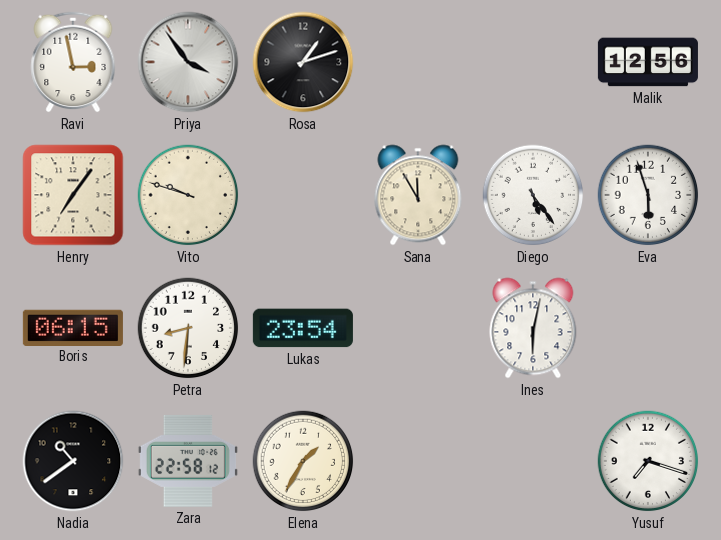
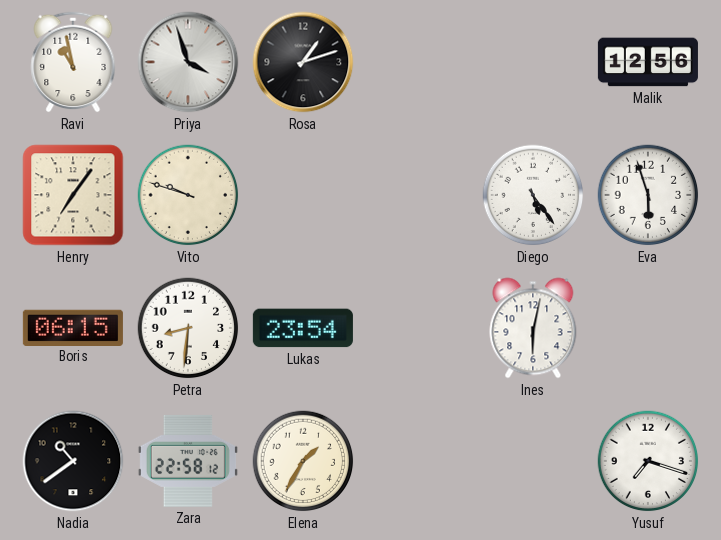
Ravi: 2:58 -> 10:58
Priya: 3:54 -> 3:57
Sana: 11:55 -> none
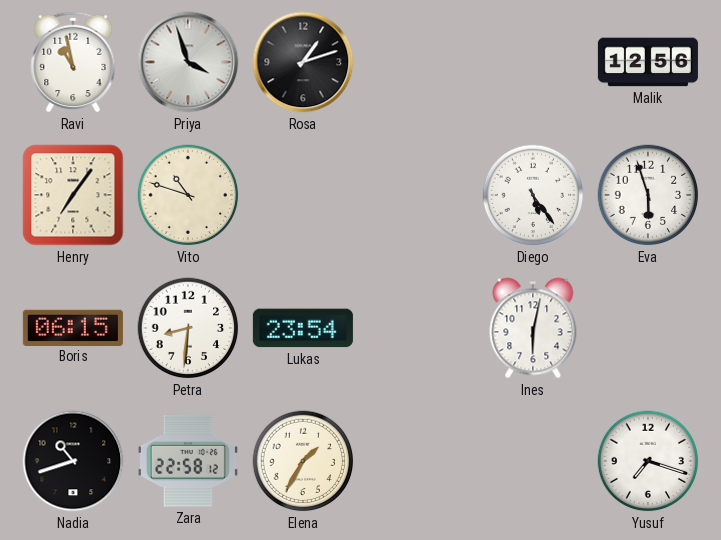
Vito: 9:48 -> 10:48
Nadia: 10:39 -> 10:42
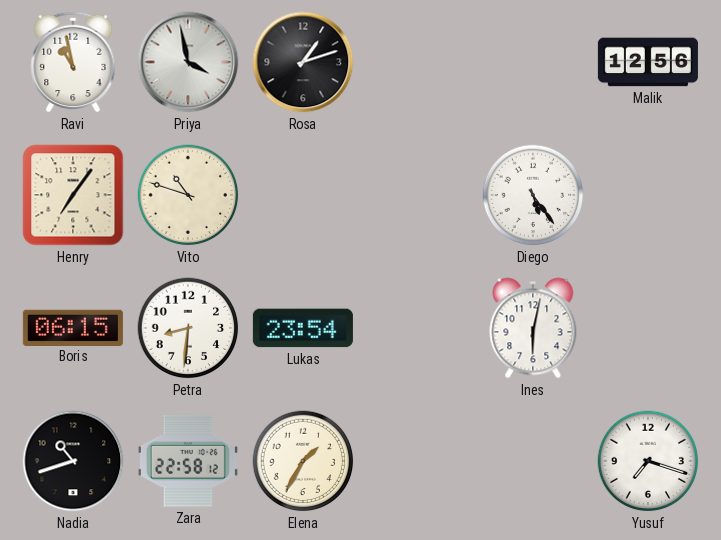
Priya: 3:57 -> 3:58
Eva: 5:57 -> none
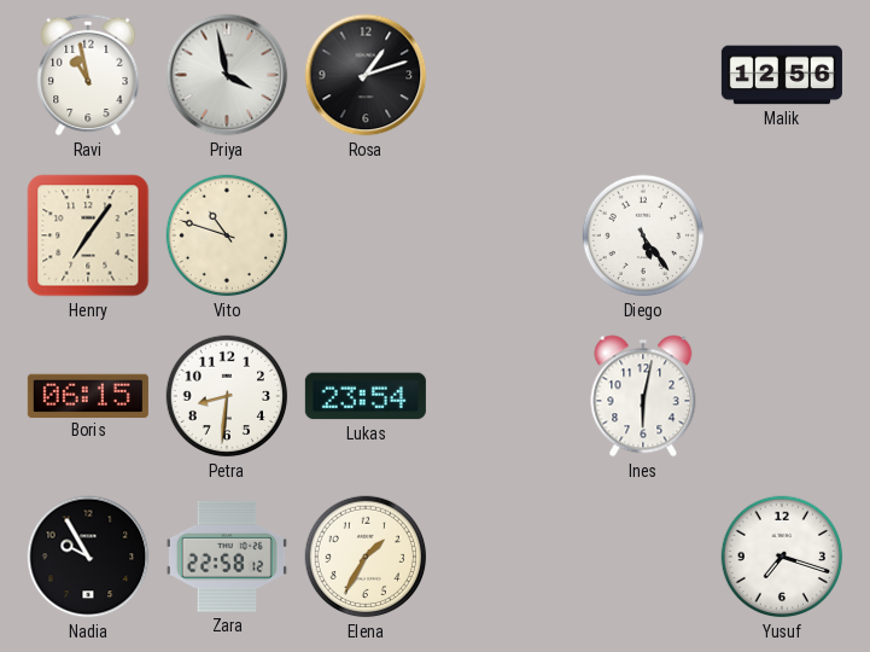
Nadia: 10:42 -> 9:55
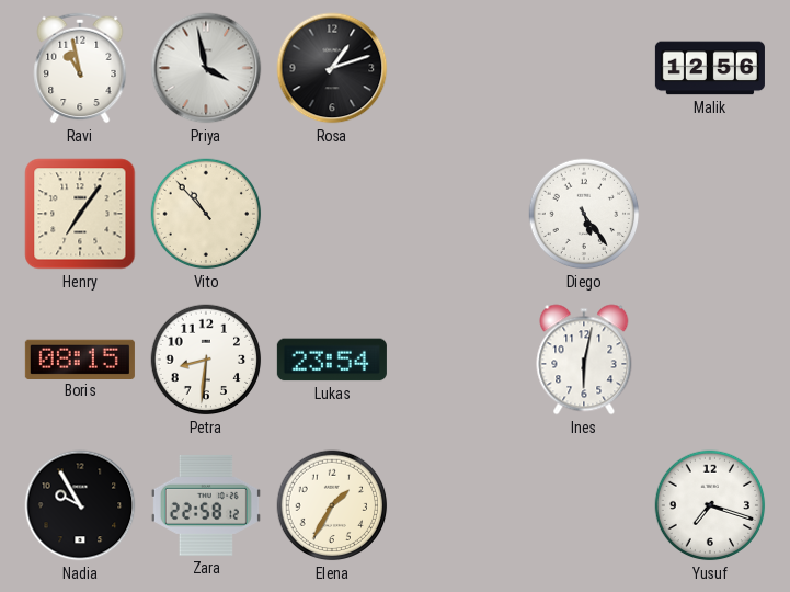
Vito: 10:48 -> 10:53
Boris: 06:15 -> 08:15
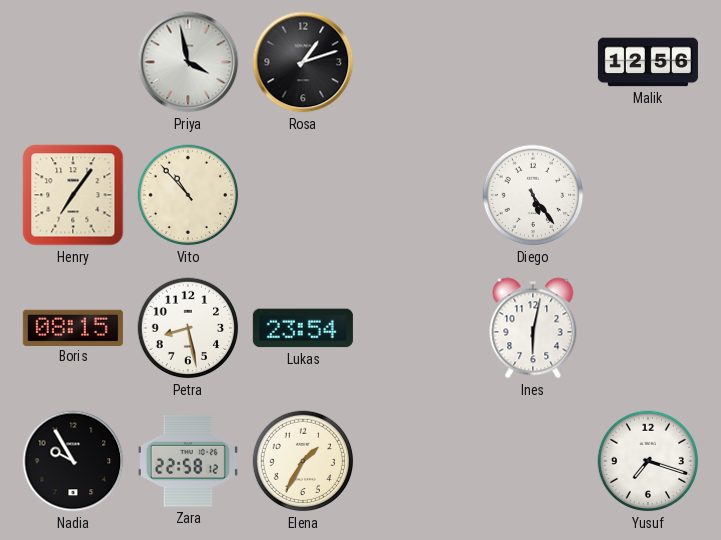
Ravi: 10:58 -> none
Petra: 8:31 -> 8:28
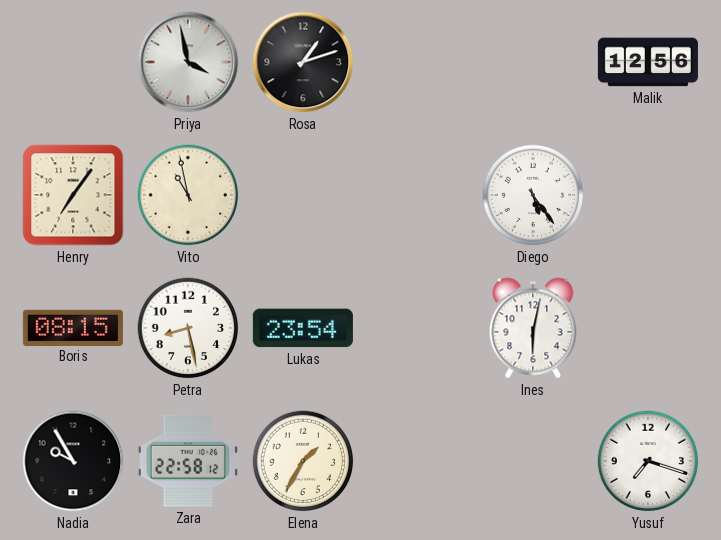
Vito: 10:53 -> 10:58
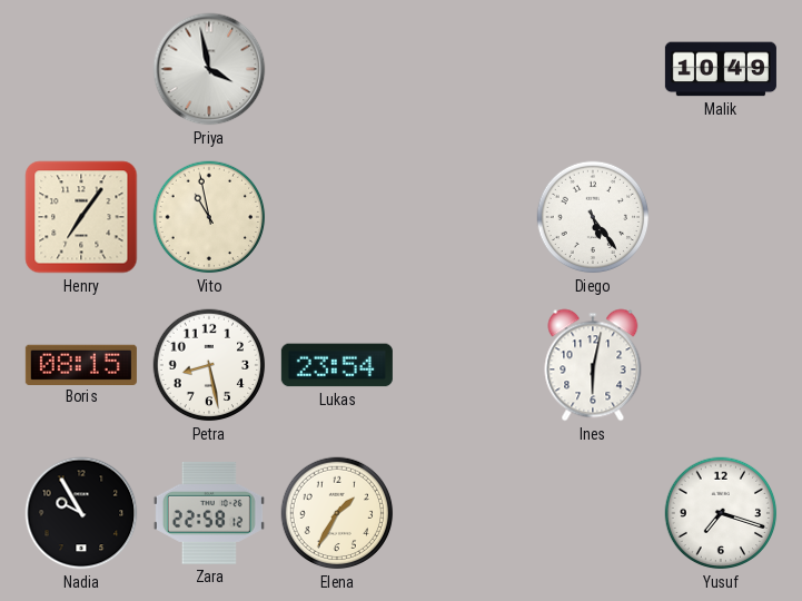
Rosa: 1:12 -> none
Malik: 12:56 -> 10:49
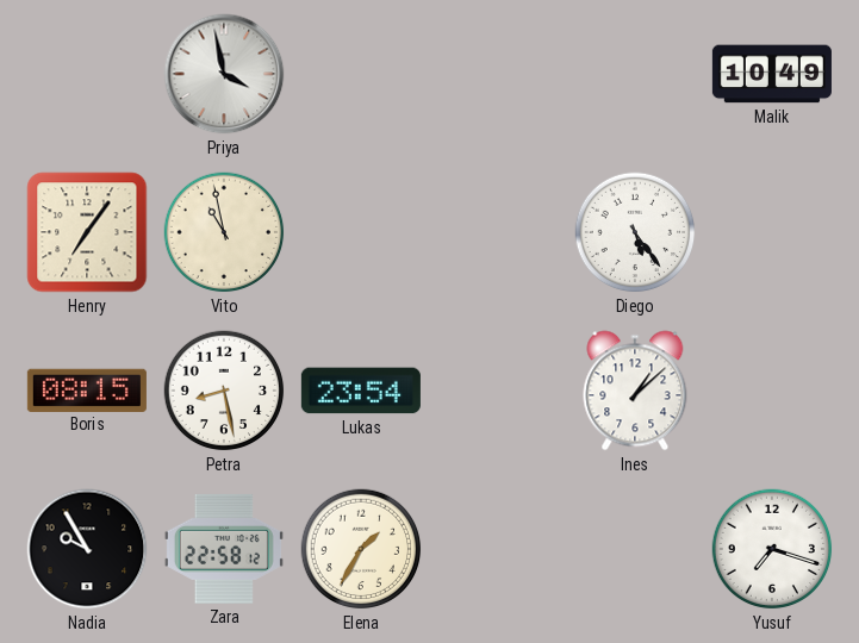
Ines: 6:02 -> 1:08
